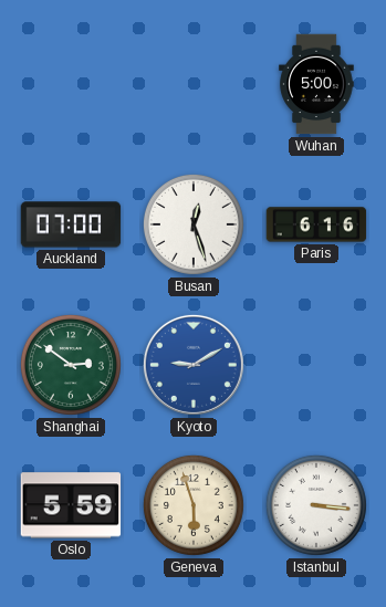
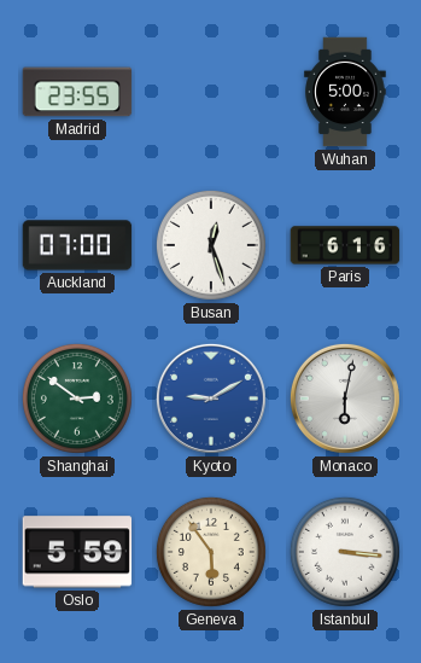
Madrid: none -> 23:55
Monaco: none -> 6:02
Geneva: 5:57 -> 5:54
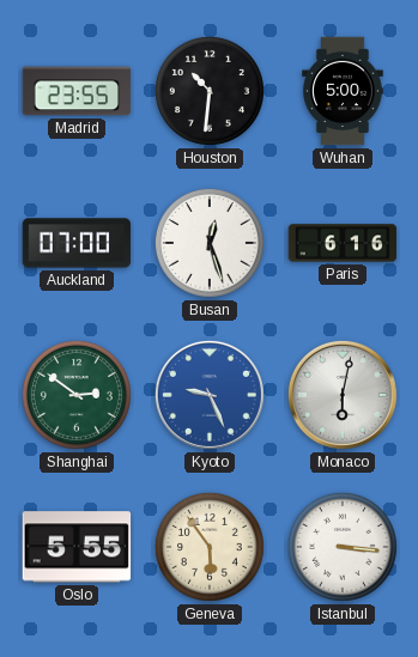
Houston: none -> 10:31
Kyoto: 9:10 -> 9:26
Oslo: 5:59 -> 5:55
